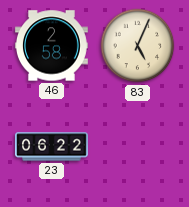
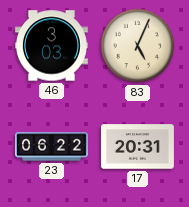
46: 2:58 -> 3:03
17: none -> 20:31
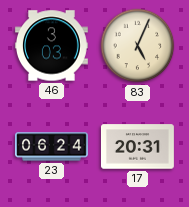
23: 06:22 -> 06:24
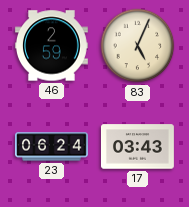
46: 3:03 -> 2:59
17: 20:31 -> 03:43
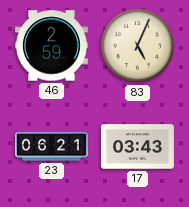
23: 06:24 -> 06:21
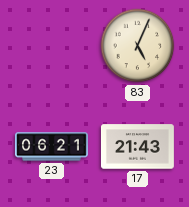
46: 2:59 -> none
17: 03:43 -> 21:43
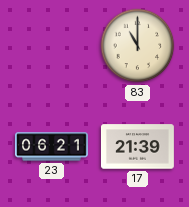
83: 5:04 -> 11:00
17: 21:43 -> 21:39
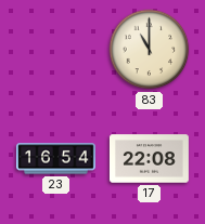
23: 06:21 -> 16:54
17: 21:39 -> 22:08
